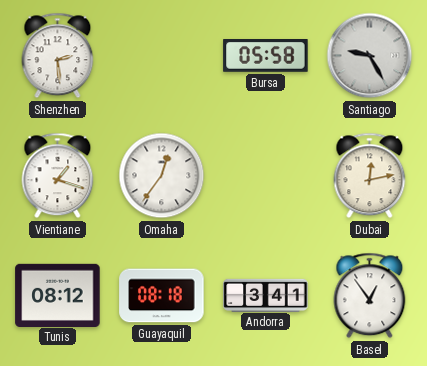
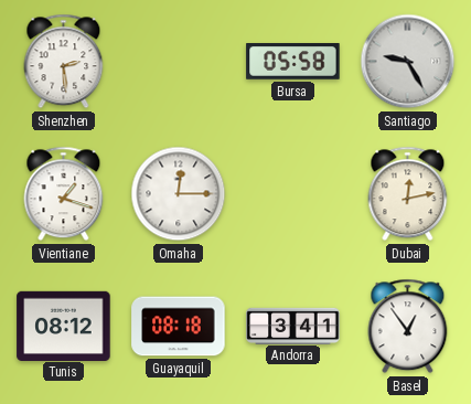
Omaha: 12:36 -> 12:15
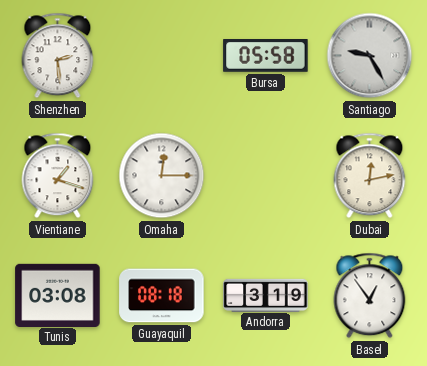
Tunis: 08:12 -> 03:08
Andorra: 3:41 -> 3:19
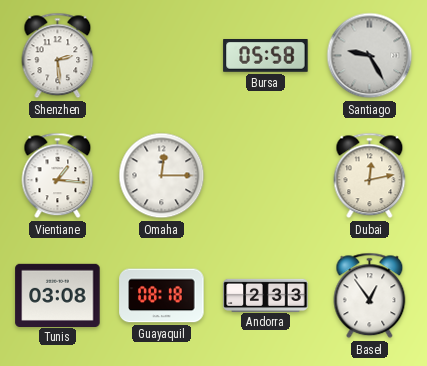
Vientiane: 1:18 -> 1:16
Andorra: 3:19 -> 2:33
